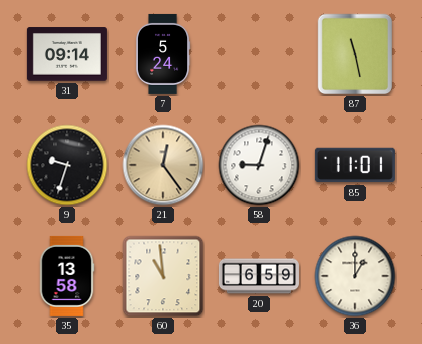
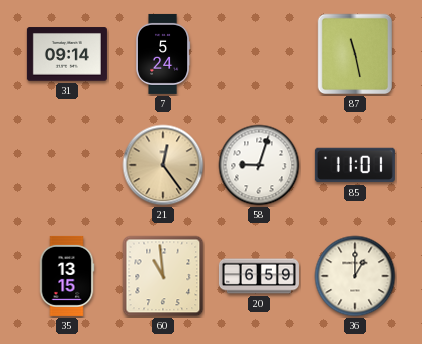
9: 9:33 -> none
35: 13:58 -> 13:15
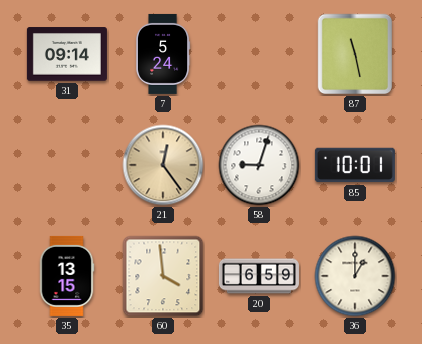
85: 11:01 -> 10:01
60: 10:59 -> 3:59
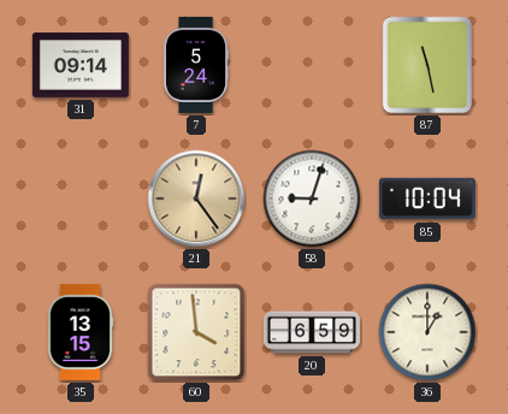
85: 10:01 -> 10:04
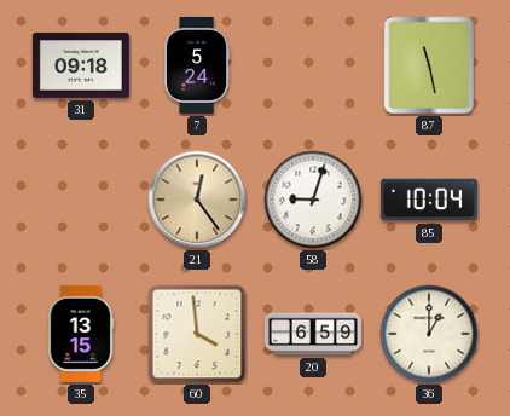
31: 09:14 -> 09:18
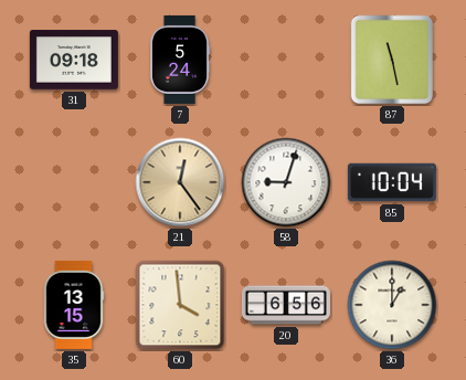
20: 6:59 -> 6:56
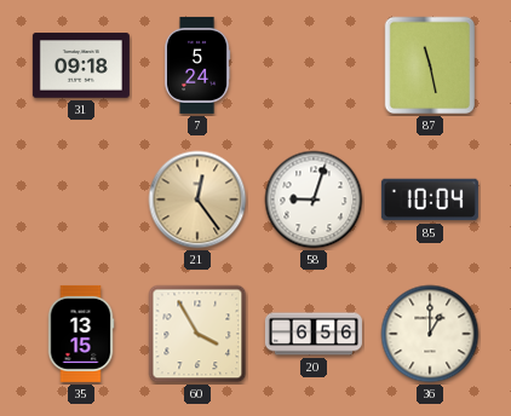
60: 3:59 -> 3:55
